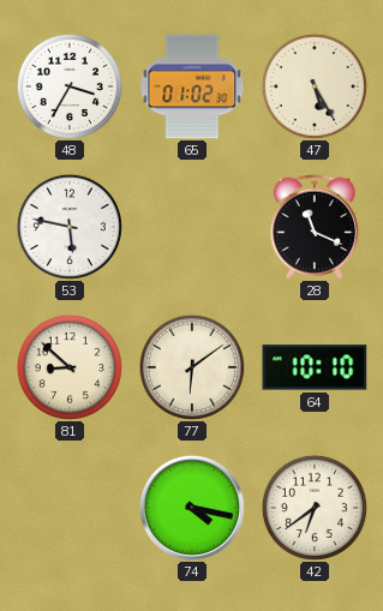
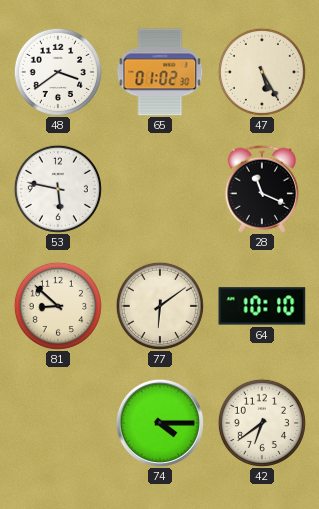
48: 3:35 -> 3:39
74: 4:17 -> 4:15
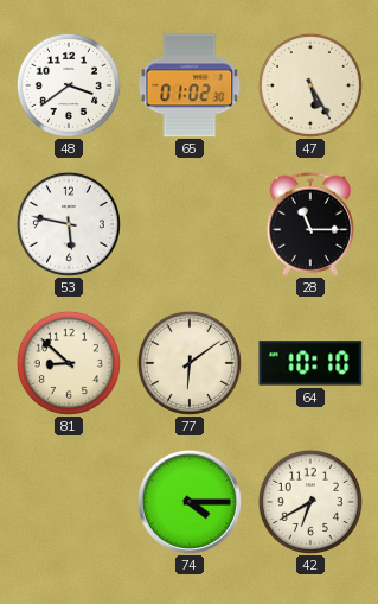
28: 11:19 -> 11:15
42: 6:39 -> 6:40
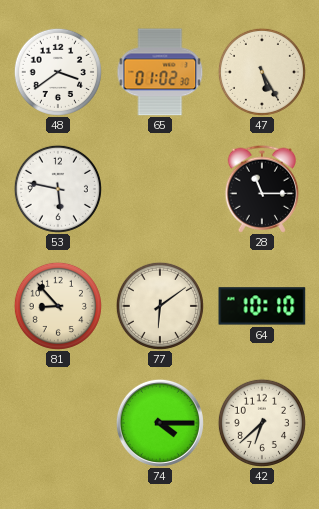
81: 8:52 -> 8:53
42: 6:40 -> 6:38
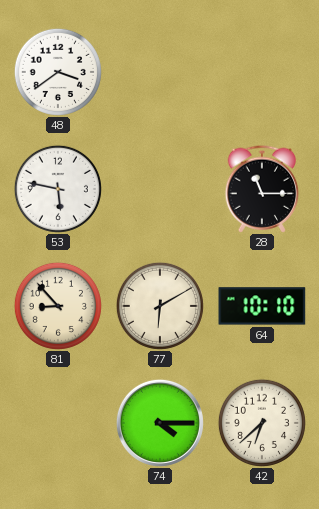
65: 01:02 -> none
47: 5:25 -> none
77: 6:09 -> 6:10
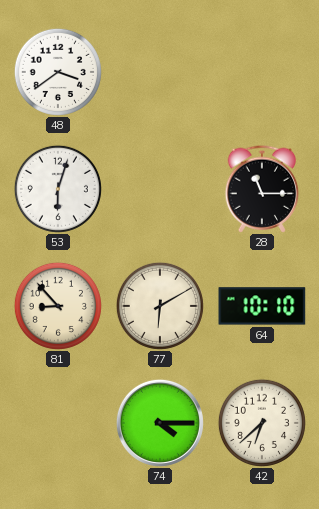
53: 5:47 -> 6:03
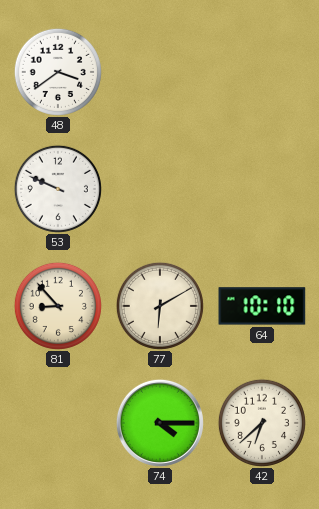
53: 6:03 -> 9:49
28: 11:15 -> none
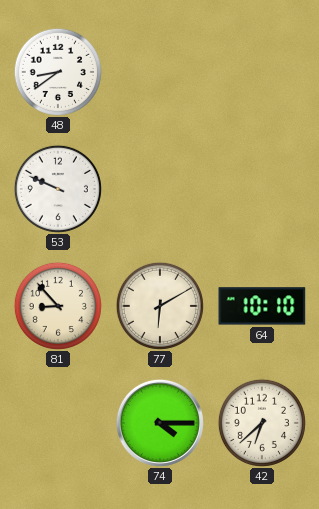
48: 3:39 -> 8:39
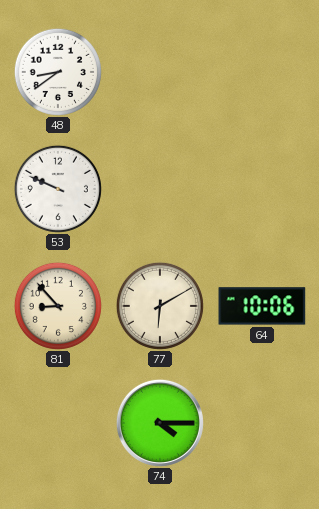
64: 10:10 -> 10:06
42: 6:38 -> none
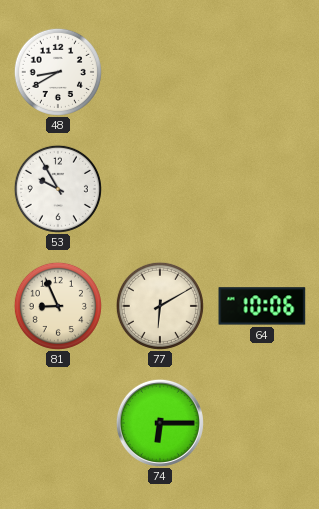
48: 8:39 -> 8:40
53: 9:49 -> 9:55
81: 8:53 -> 8:56
74: 4:15 -> 6:15
